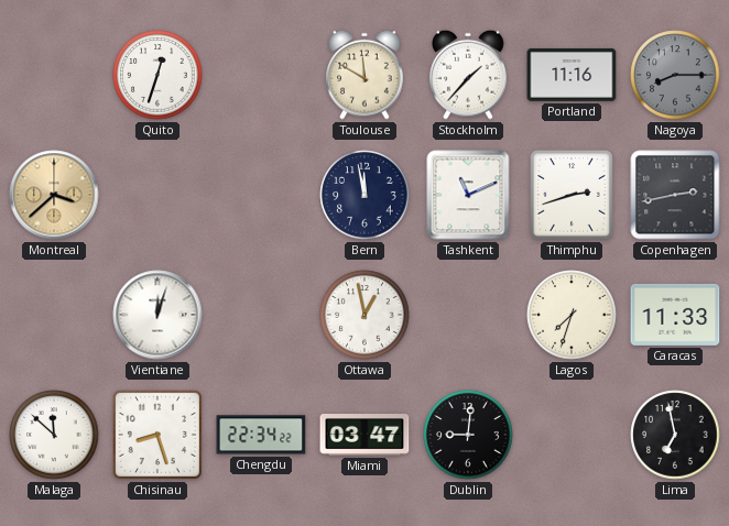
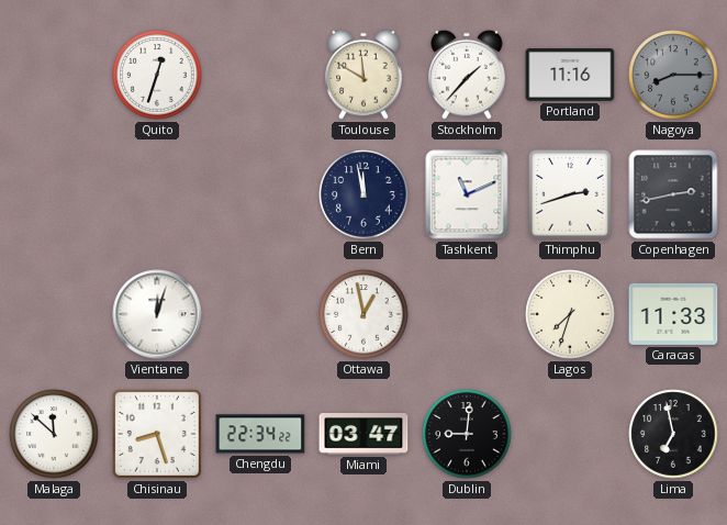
Montreal: 3:38 -> none
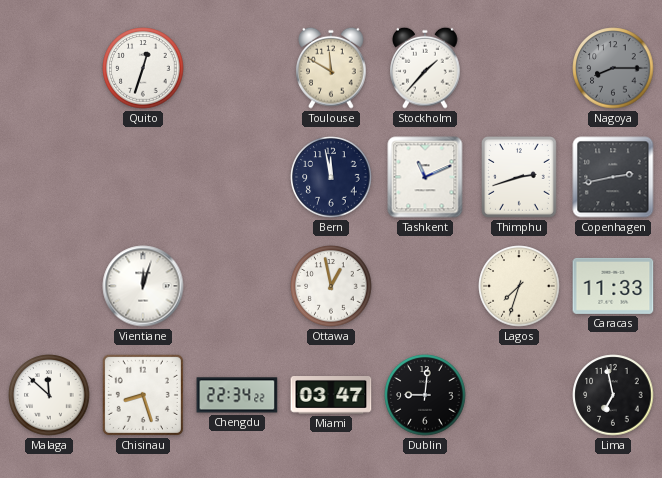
Portland: 11:16 -> none
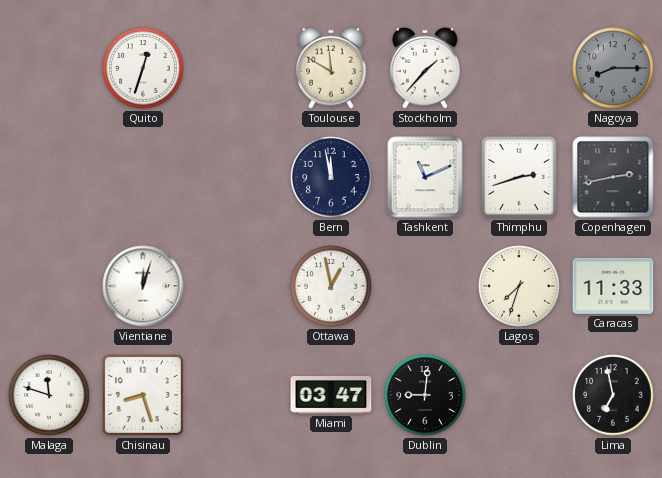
Malaga: 11:52 -> 11:48
Chengdu: 22:34 -> none
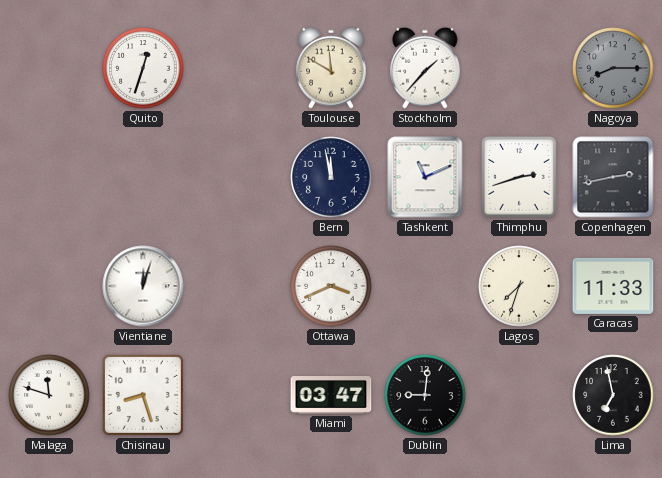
Ottawa: 12:58 -> 3:41
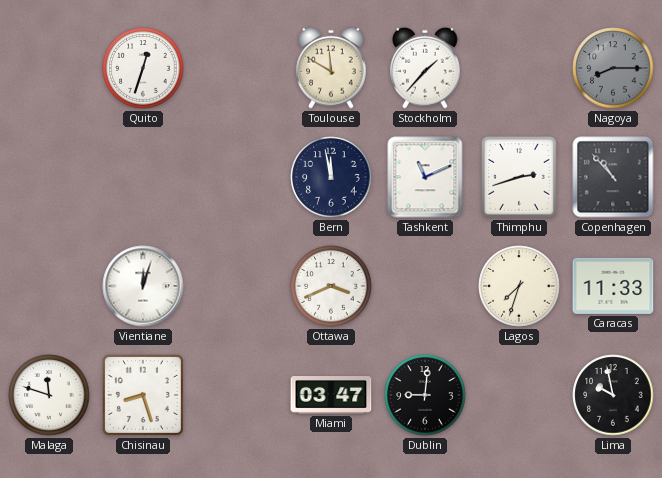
Copenhagen: 2:43 -> 10:53
Lima: 6:58 -> 9:58
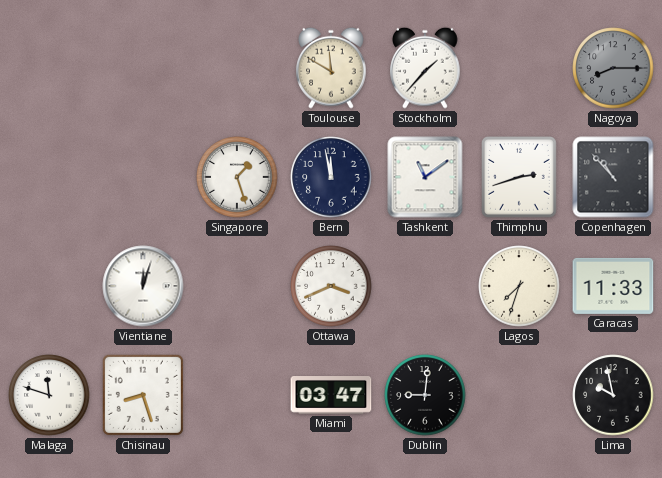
Quito: 12:33 -> none
Singapore: none -> 1:27
Tashkent: 11:11 -> 11:09
